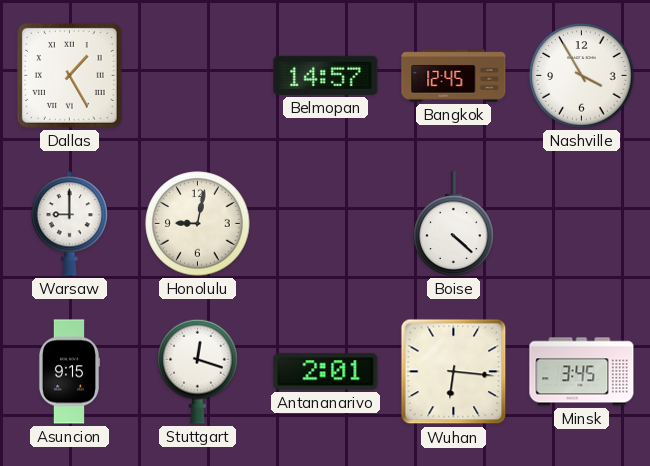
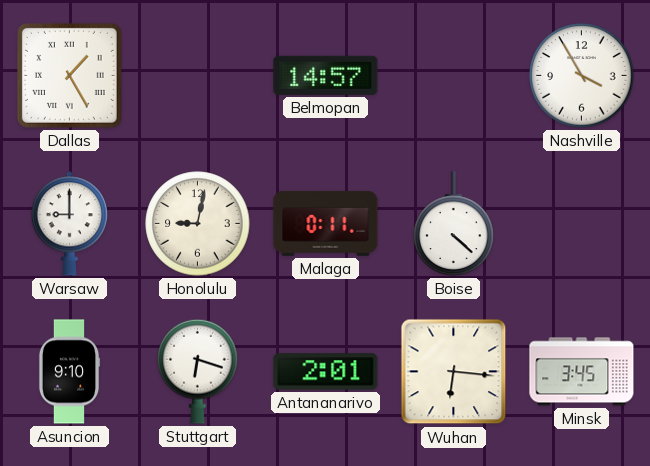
Bangkok: 12:45 -> none
Malaga: none -> 0:11
Asuncion: 9:15 -> 9:10
Stuttgart: 12:18 -> 6:18
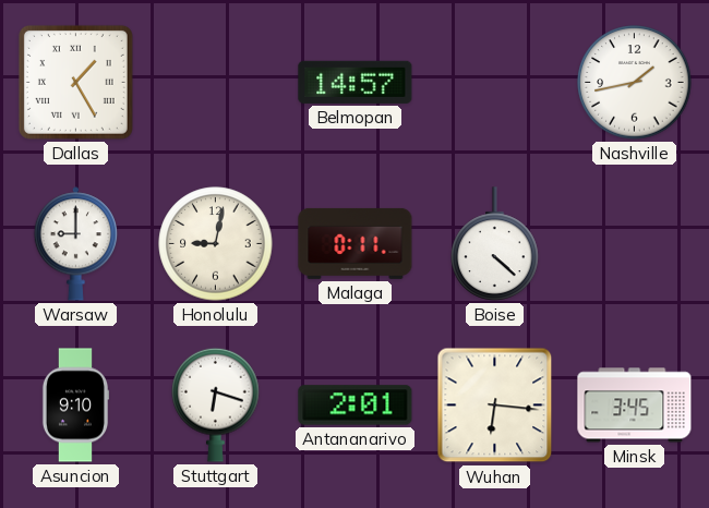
Nashville: 3:55 -> 1:43
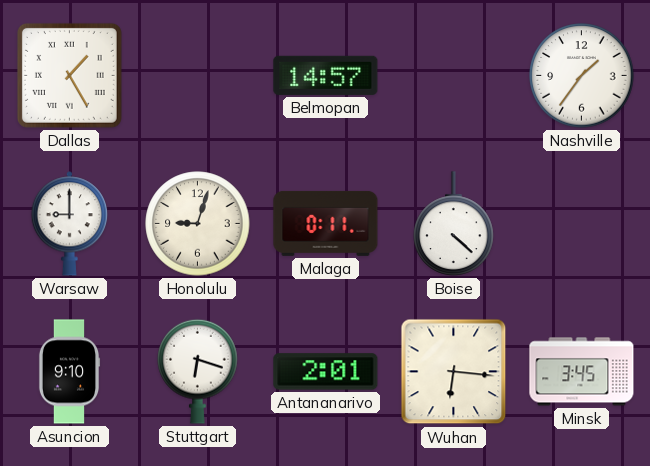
Nashville: 1:43 -> 1:36
Honolulu: 9:02 -> 9:03
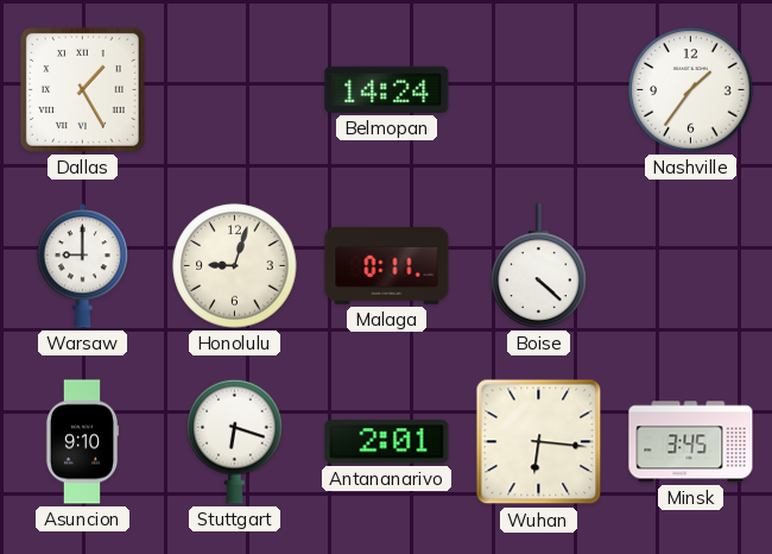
Belmopan: 14:57 -> 14:24
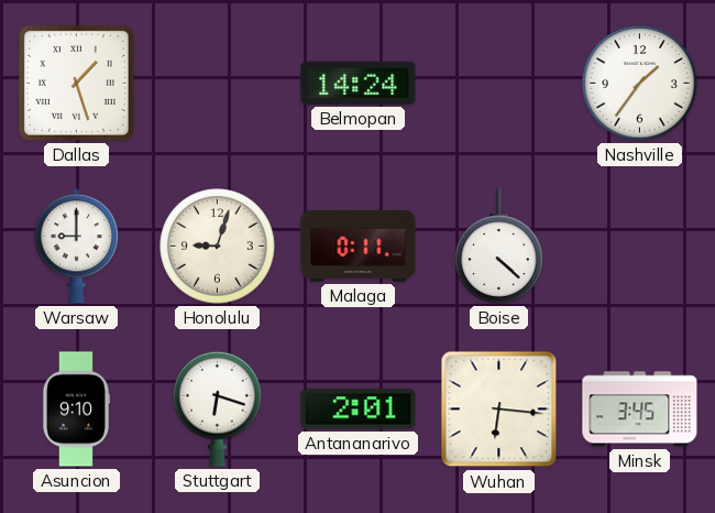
Dallas: 1:25 -> 1:27
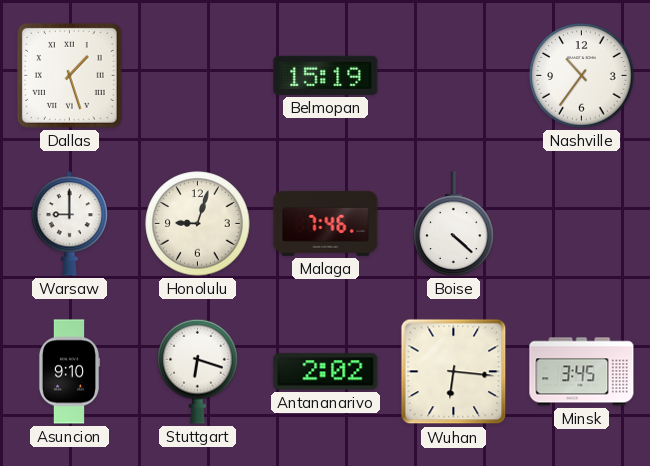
Belmopan: 14:24 -> 15:19
Nashville: 1:36 -> 10:36
Malaga: 0:11 -> 7:46
Antananarivo: 2:01 -> 2:02
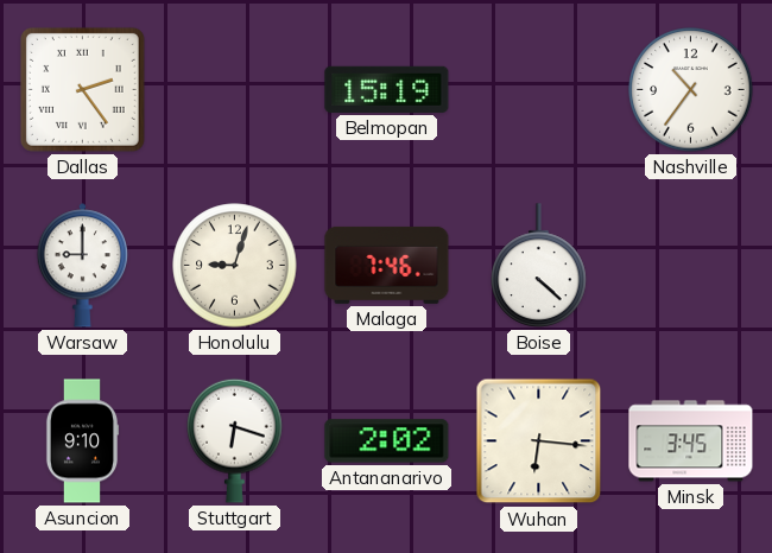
Dallas: 1:27 -> 2:24
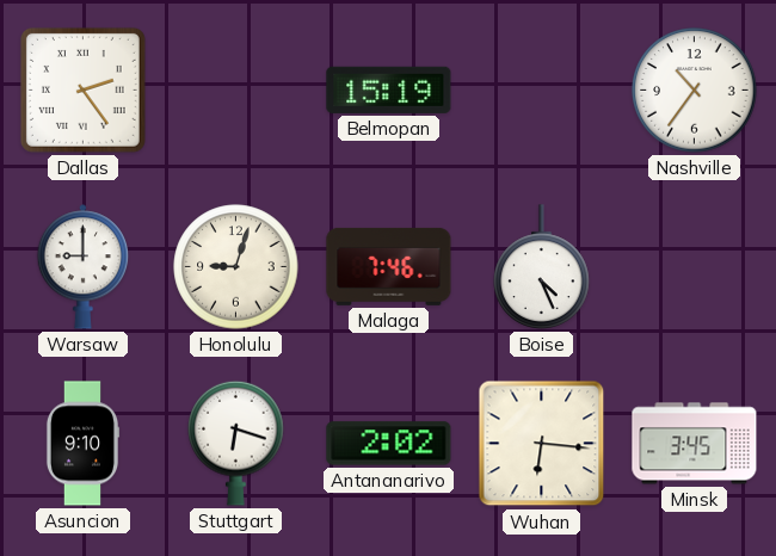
Boise: 4:22 -> 4:26
